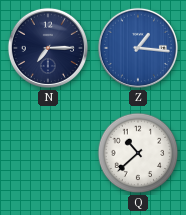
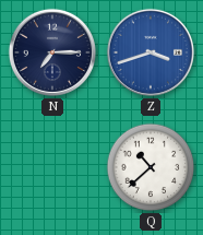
Z: 1:16 -> 3:42
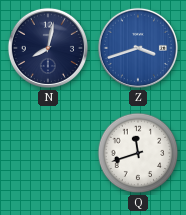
N: 7:15 -> 8:02
Q: 10:38 -> 11:42
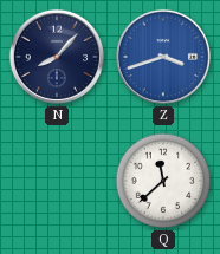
N: 8:02 -> 8:07
Q: 11:42 -> 11:38
